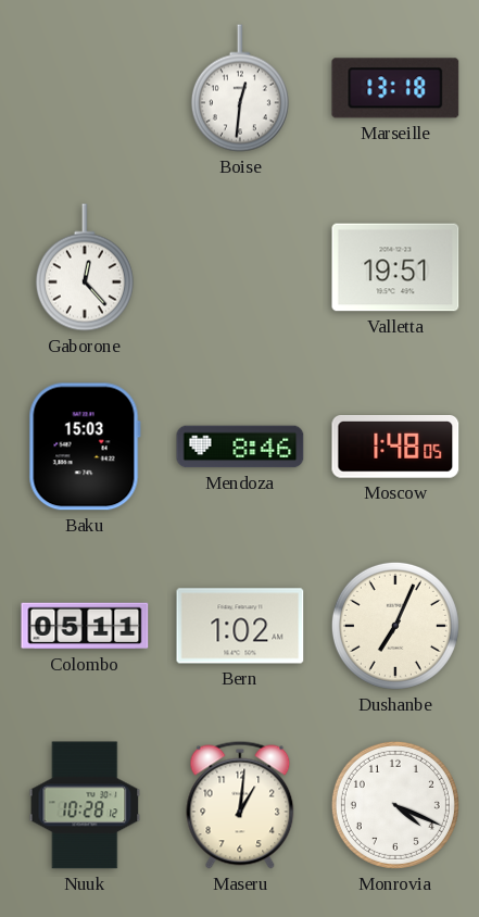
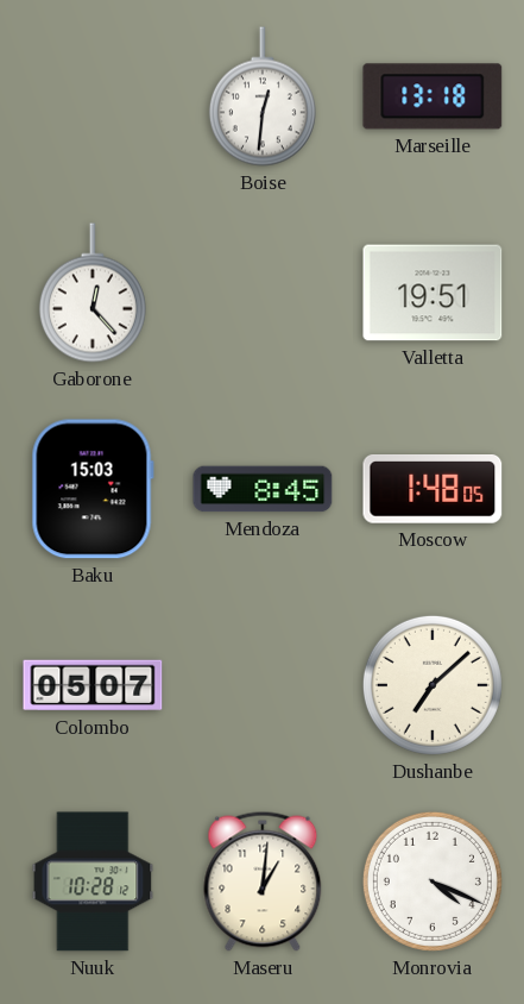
Mendoza: 8:46 -> 8:45
Colombo: 05:11 -> 05:07
Bern: 1:02 -> none
Dushanbe: 7:04 -> 7:08
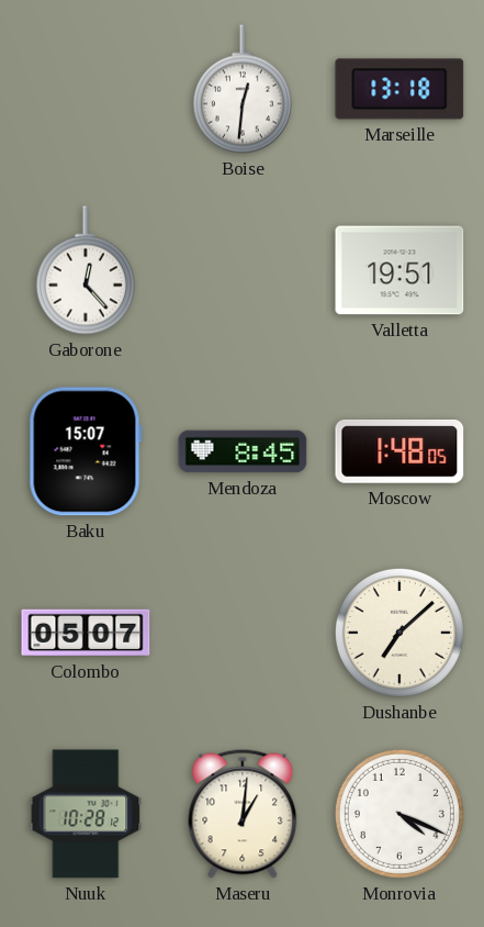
Baku: 15:03 -> 15:07
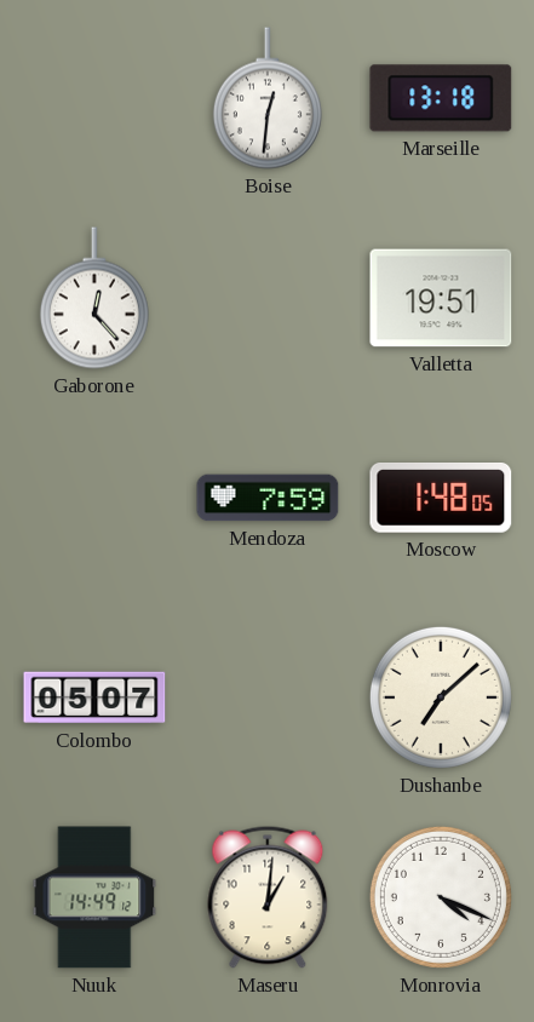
Baku: 15:07 -> none
Mendoza: 8:45 -> 7:59
Nuuk: 10:28 -> 14:49
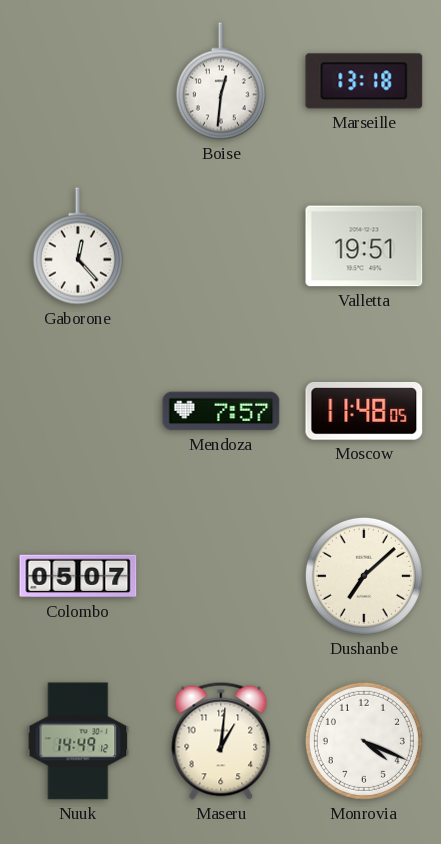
Mendoza: 7:59 -> 7:57
Moscow: 1:48 -> 11:48
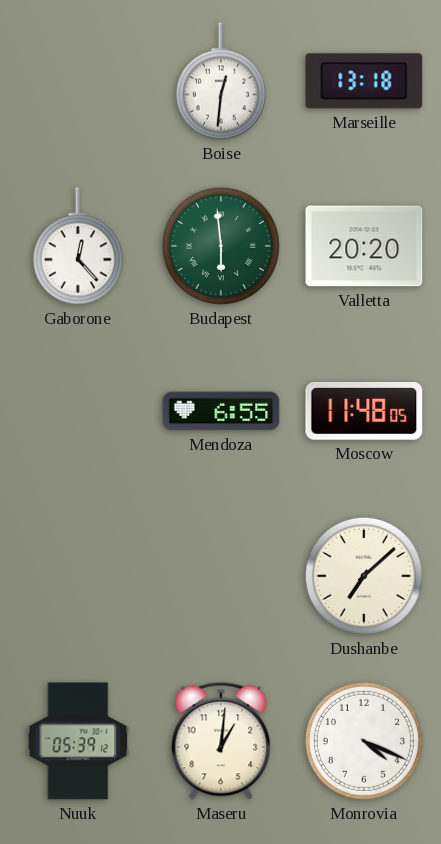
Budapest: none -> 5:59
Valletta: 19:51 -> 20:20
Mendoza: 7:57 -> 6:55
Colombo: 05:07 -> none
Nuuk: 14:49 -> 05:39
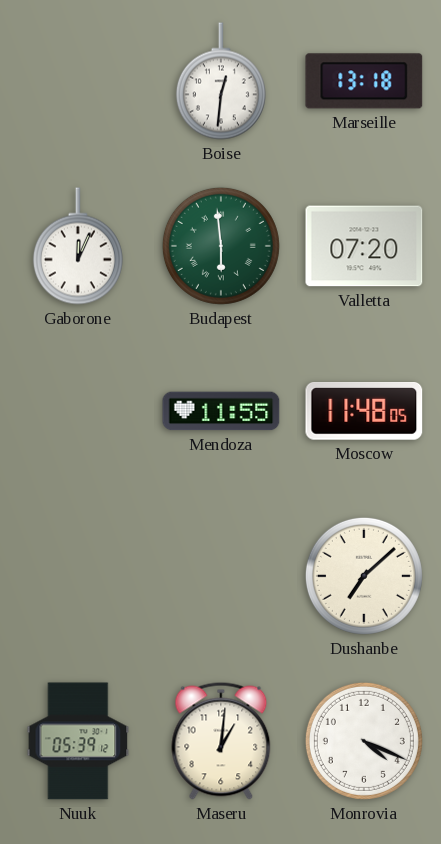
Gaborone: 12:23 -> 12:04
Valletta: 20:20 -> 07:20
Mendoza: 6:55 -> 11:55
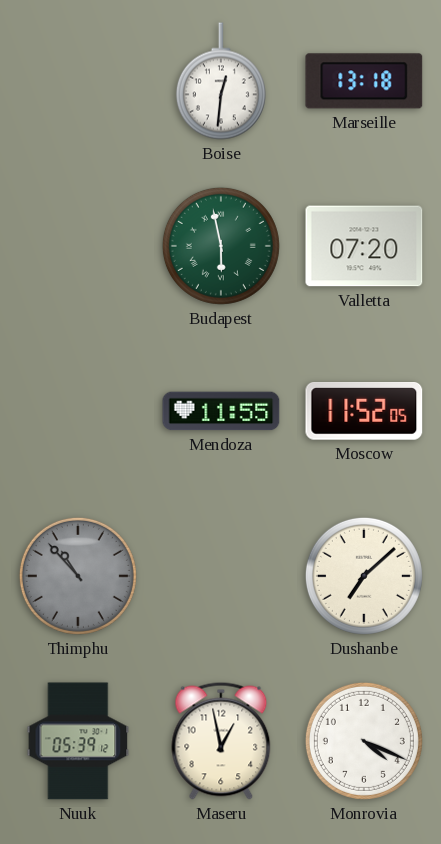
Gaborone: 12:04 -> none
Budapest: 5:59 -> 5:58
Moscow: 11:48 -> 11:52
Thimphu: none -> 10:53
Maseru: 1:01 -> 12:58
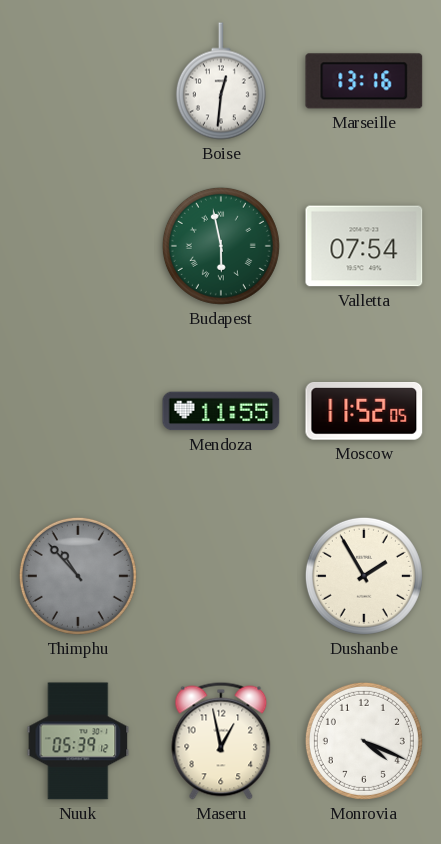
Marseille: 13:18 -> 13:16
Valletta: 07:20 -> 07:54
Dushanbe: 7:08 -> 1:55
